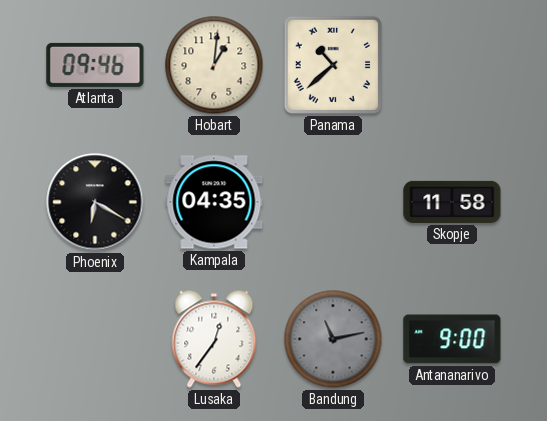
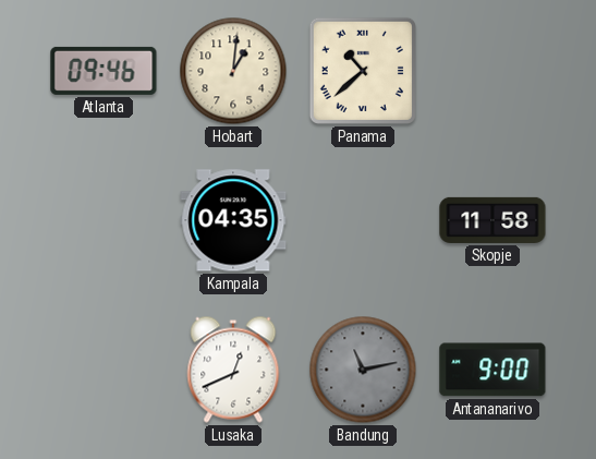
Phoenix: 6:20 -> none
Lusaka: 12:36 -> 12:41
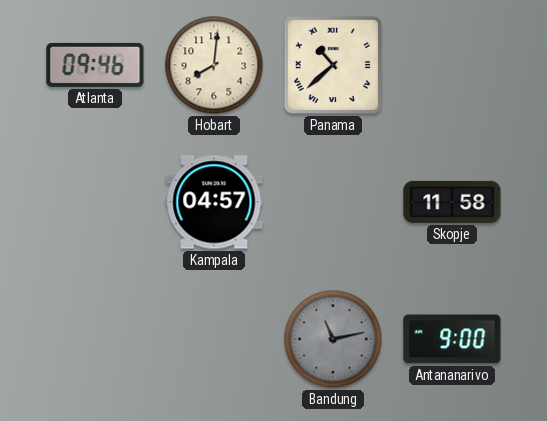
Hobart: 1:01 -> 8:01
Kampala: 04:35 -> 04:57
Lusaka: 12:41 -> none
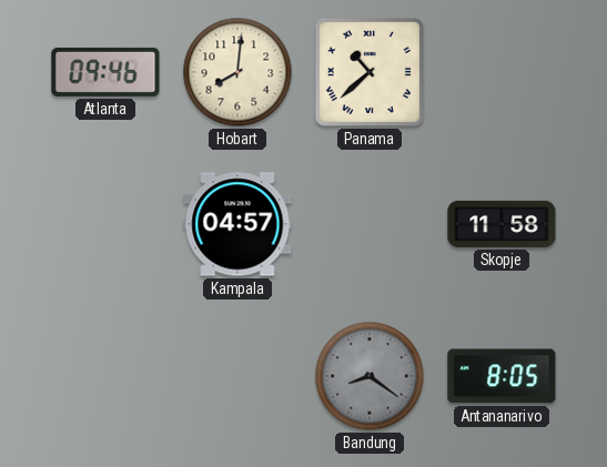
Bandung: 11:13 -> 8:21
Antananarivo: 9:00 -> 8:05
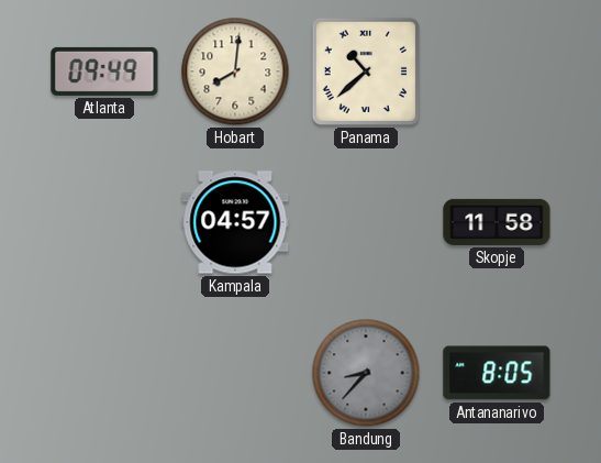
Atlanta: 09:46 -> 09:49
Bandung: 8:21 -> 8:37
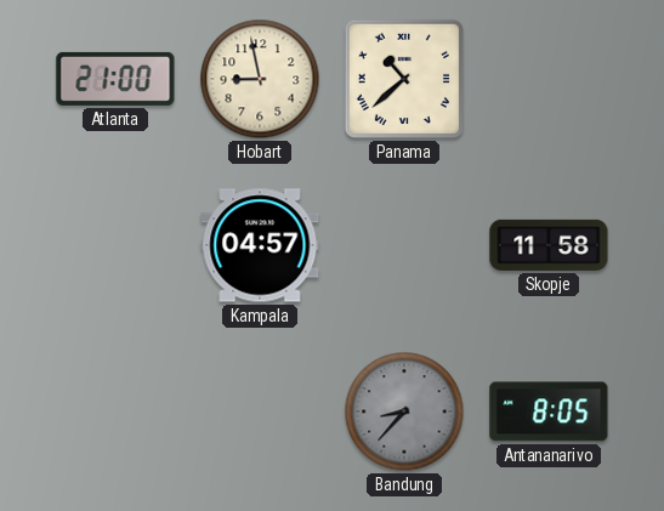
Atlanta: 09:49 -> 21:00
Hobart: 8:01 -> 8:58
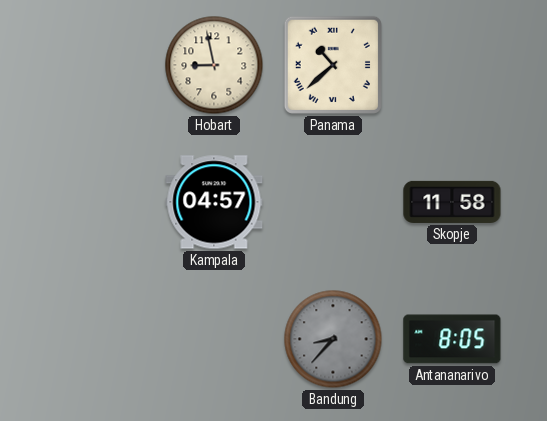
Atlanta: 21:00 -> none
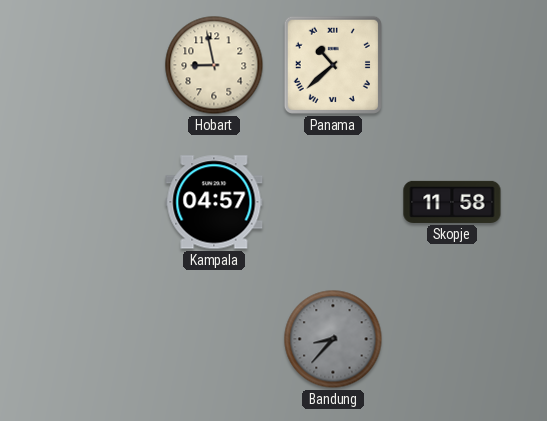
Antananarivo: 8:05 -> none
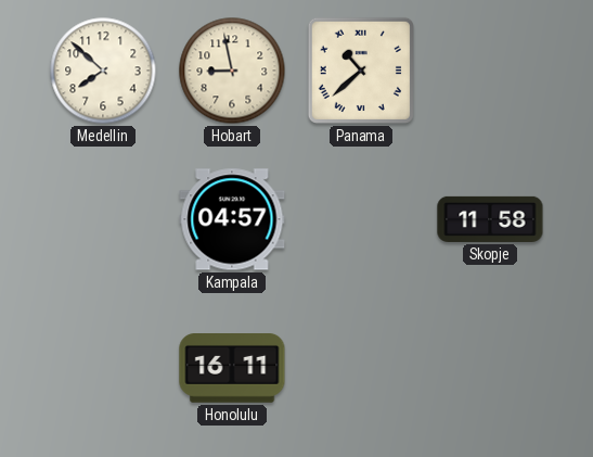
Medellin: none -> 7:52
Honolulu: none -> 16:11
Bandung: 8:37 -> none
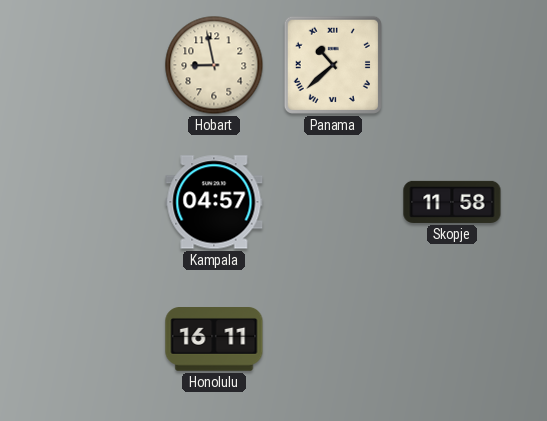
Medellin: 7:52 -> none
